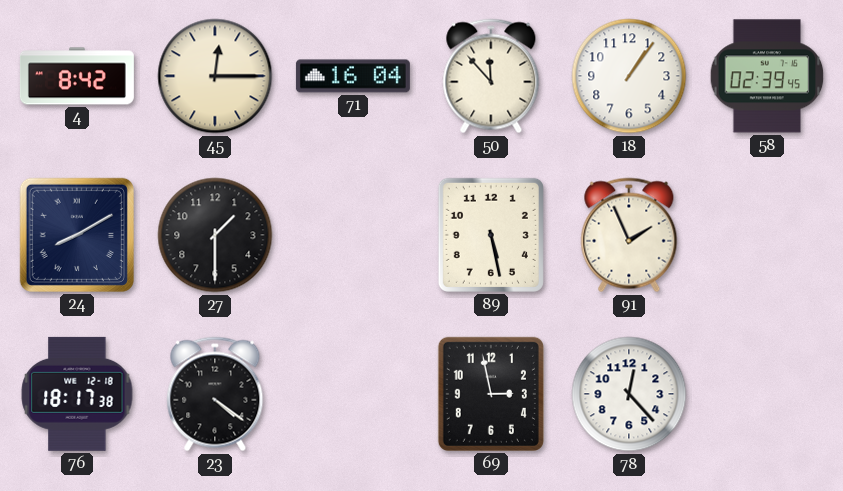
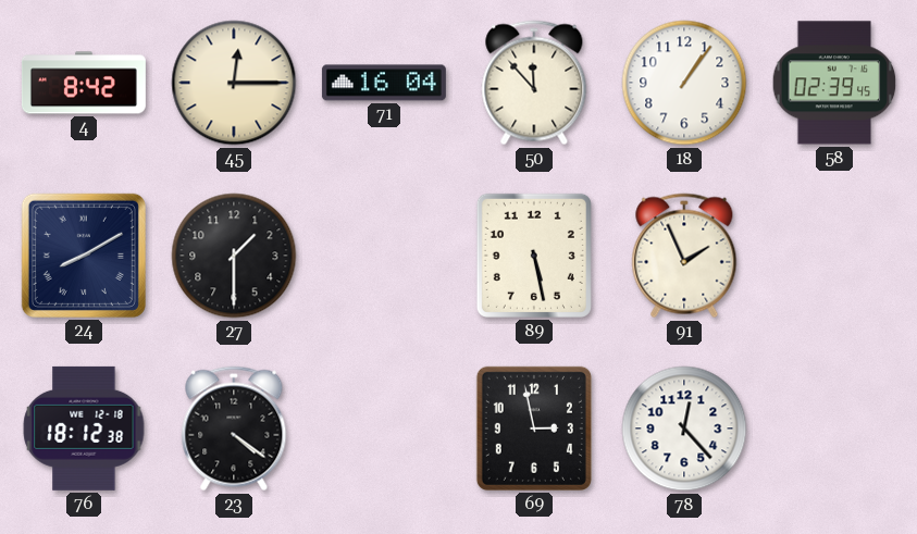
76: 18:17 -> 18:12
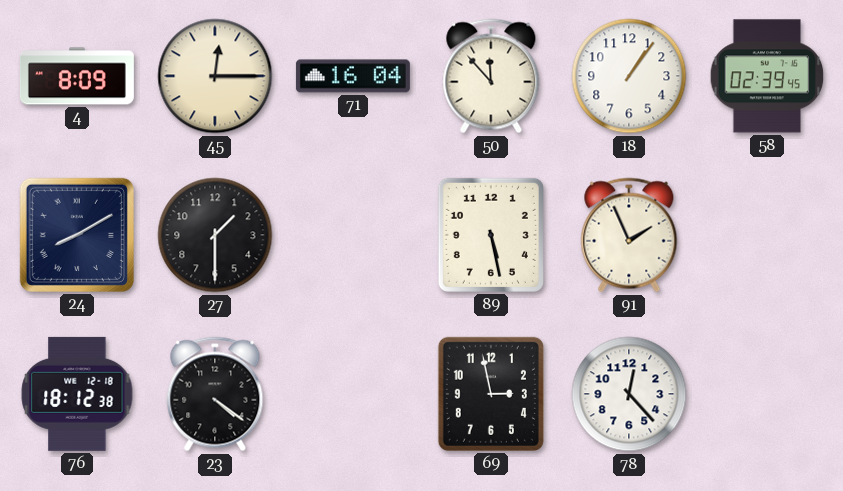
4: 8:42 -> 8:09
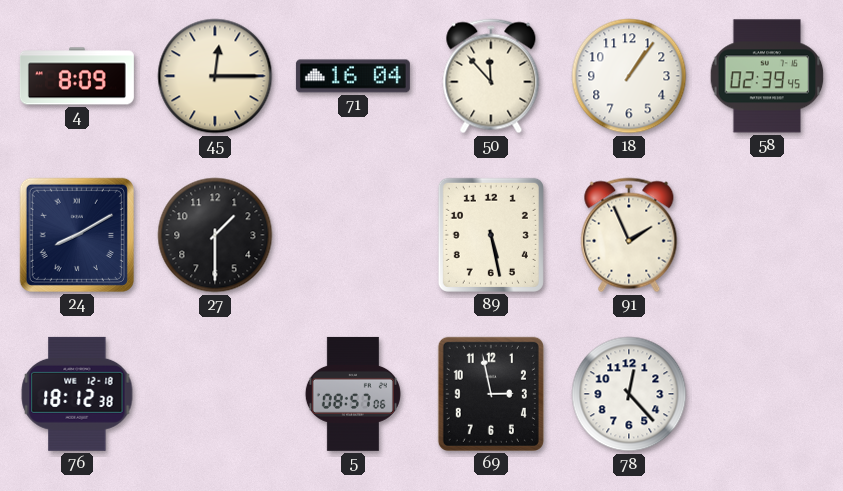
23: 4:21 -> none
5: none -> 08:57
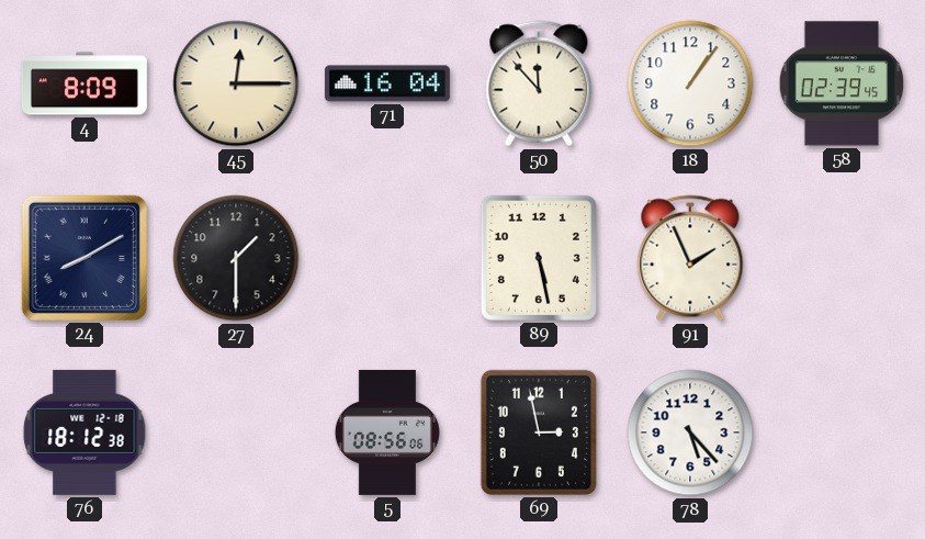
5: 08:57 -> 08:56
78: 12:23 -> 5:23
